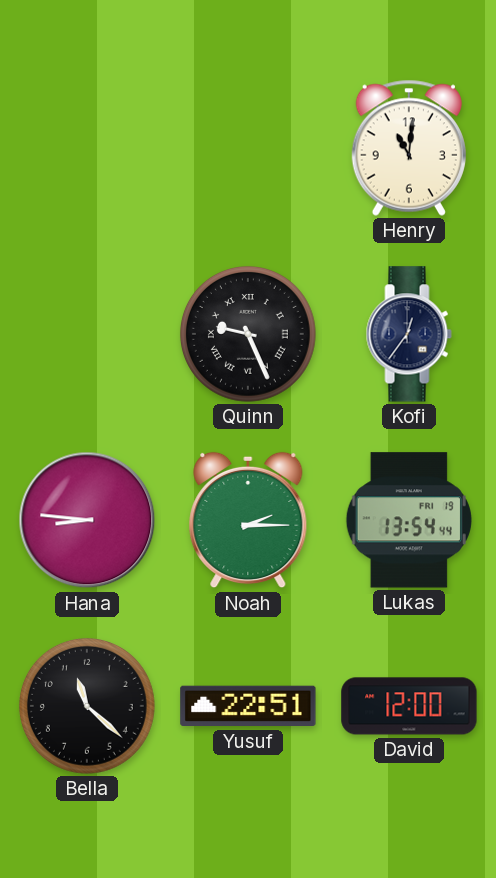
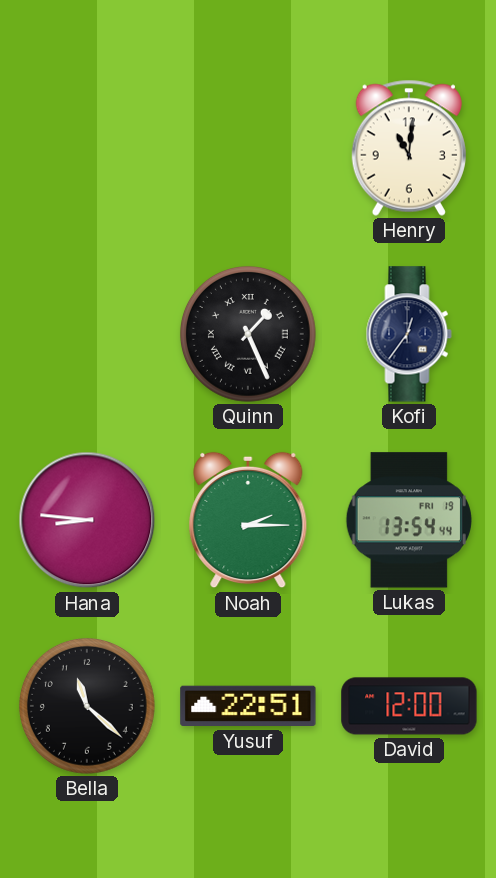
Quinn: 9:26 -> 1:26
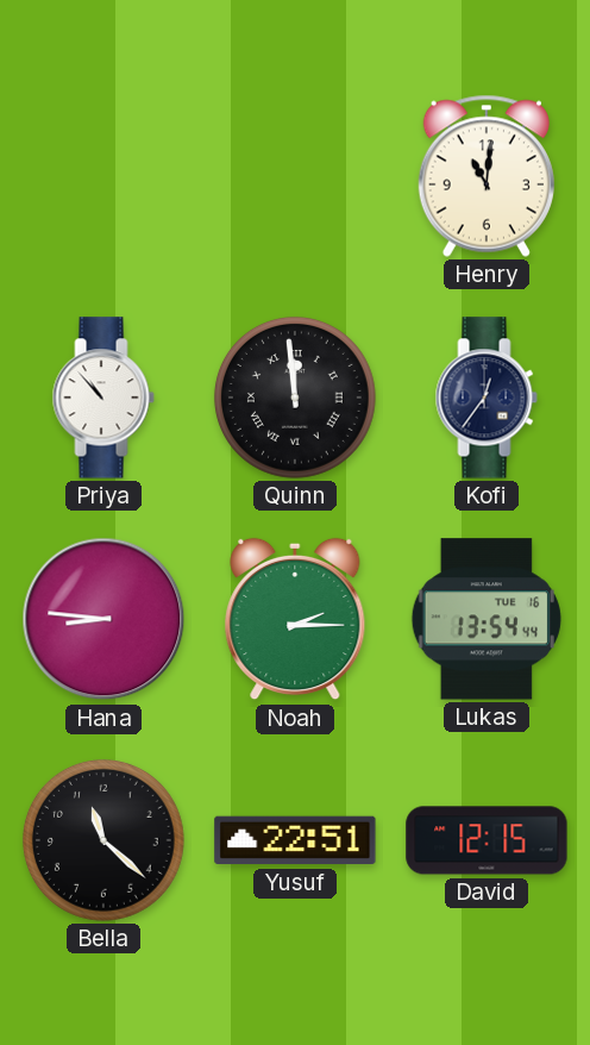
Priya: none -> 10:53
Quinn: 1:26 -> 11:59
Lukas date: FRI 19 -> TUE 16
David: 12:00 -> 12:15
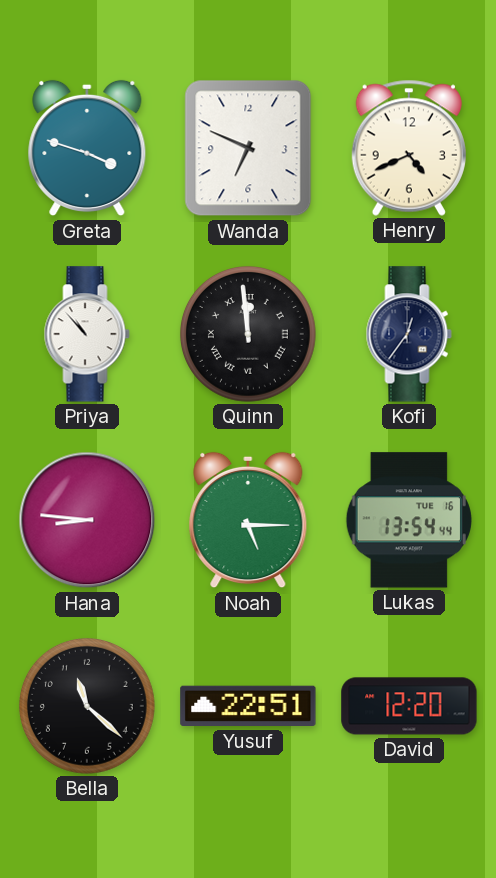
Greta: none -> 3:48
Wanda: none -> 6:49
Henry: 11:01 -> 4:41
Noah: 2:15 -> 5:15
David: 12:15 -> 12:20
